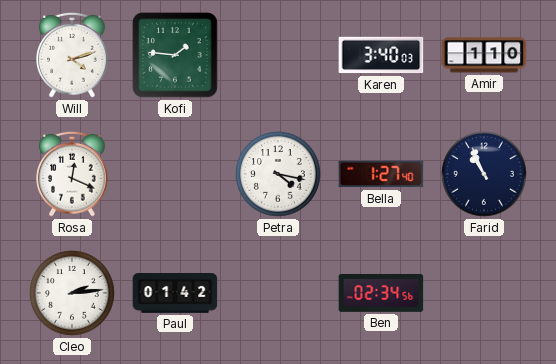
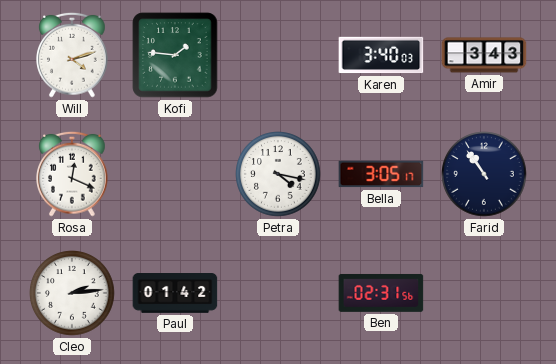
Amir: 1:10 -> 3:43
Bella: 1:27 -> 3:05
Farid: 10:56 -> 10:54
Ben: 02:34 -> 02:31
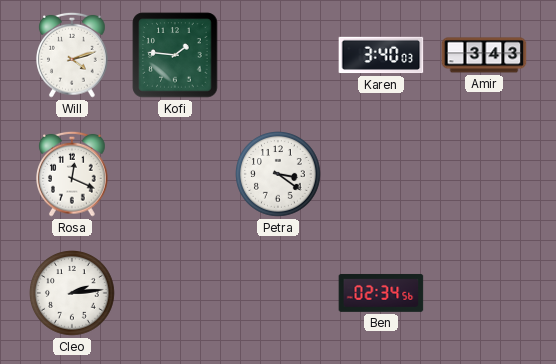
Petra: 4:17 -> 3:21
Bella: 3:05 -> none
Farid: 10:54 -> none
Paul: 01:42 -> none
Ben: 02:31 -> 02:34
